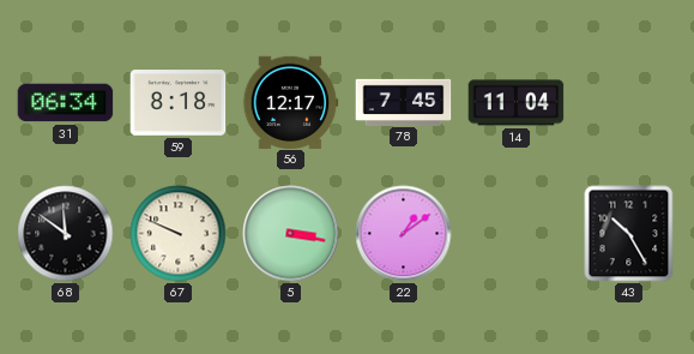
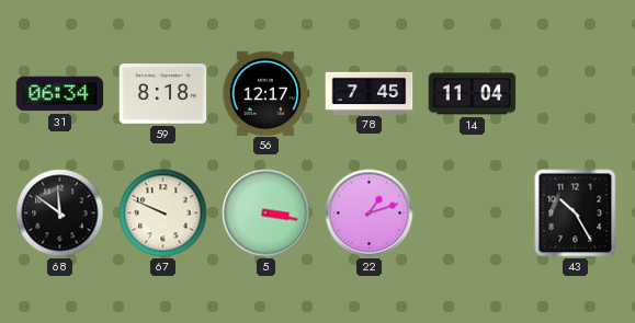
22: 1:09 -> 1:12
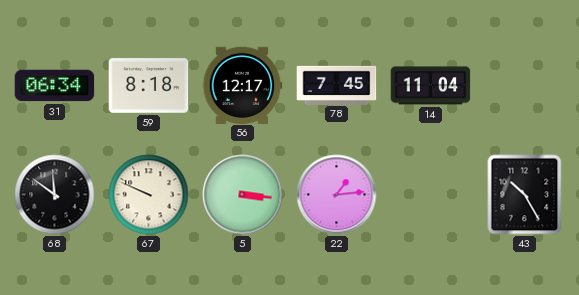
5: 3:17 -> 3:16
22: 1:12 -> 1:14
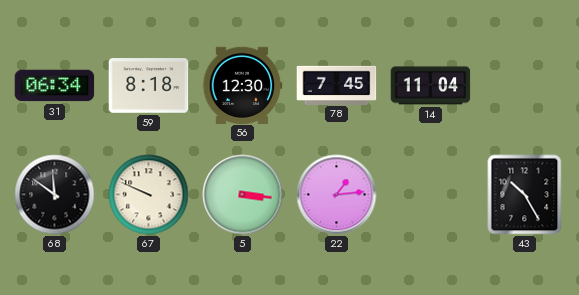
56: 12:17 -> 12:30
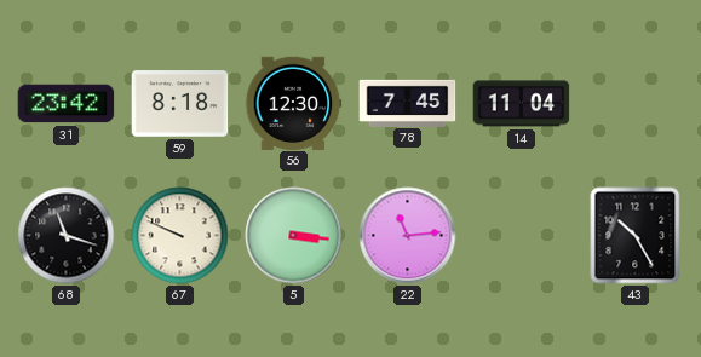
31: 06:34 -> 23:42
68: 11:51 -> 11:18
22: 1:14 -> 11:14
